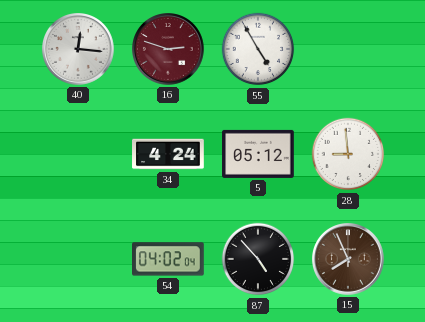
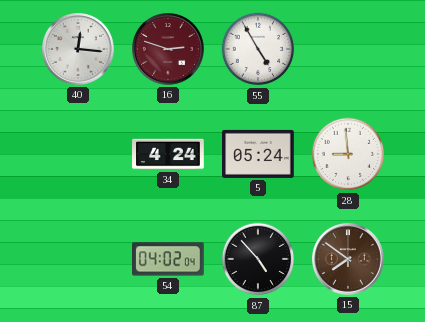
5: 05:12 -> 05:24
15: 7:56 -> 7:51
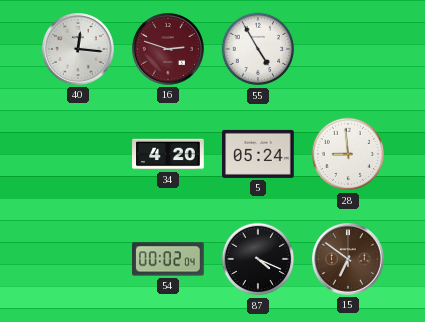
34: 4:24 -> 4:20
54: 04:02 -> 00:02
87: 4:53 -> 4:19
15: 7:51 -> 6:51
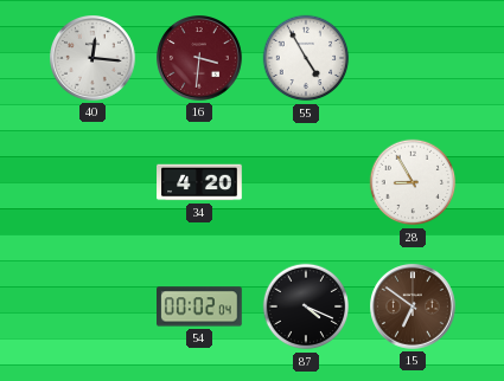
16: 2:48 -> 3:31
5: 05:24 -> none
28: 8:59 -> 8:55
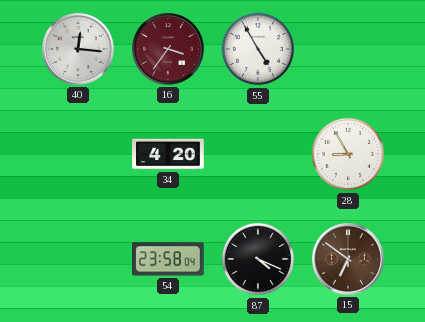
16: 3:31 -> 3:36
54: 00:02 -> 23:58
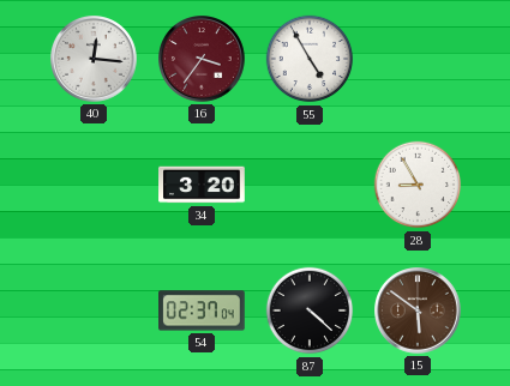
34: 4:20 -> 3:20
54: 23:58 -> 02:37
87: 4:19 -> 4:22
15: 6:51 -> 5:51
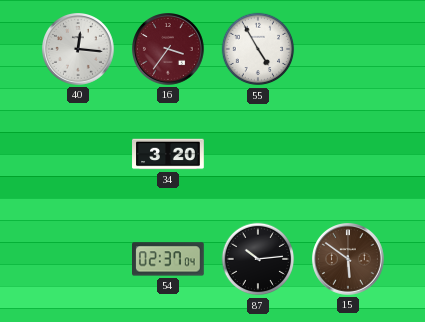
28: 8:55 -> none
87: 4:22 -> 10:14
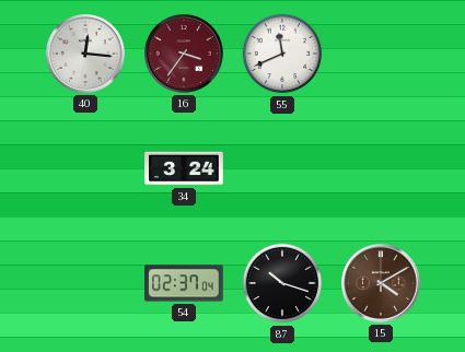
55: 4:55 -> 11:41
34: 3:20 -> 3:24
87: 10:14 -> 10:18
15: 5:51 -> 4:10
